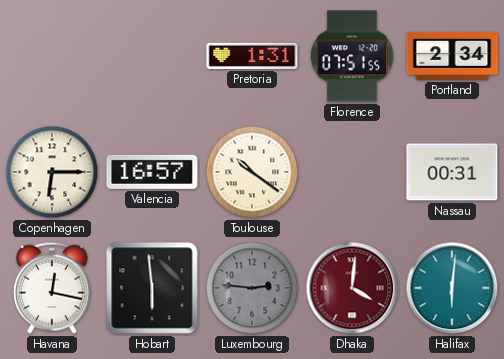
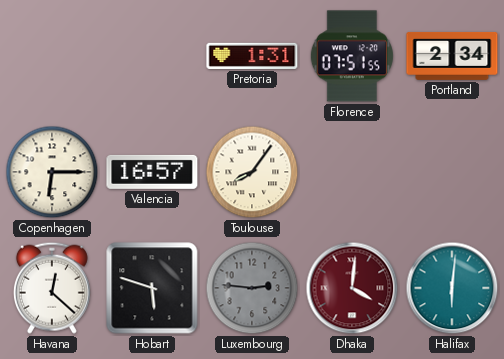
Toulouse: 10:21 -> 8:06
Nassau: 00:31 -> none
Havana: 12:17 -> 12:22
Hobart: 5:59 -> 5:48
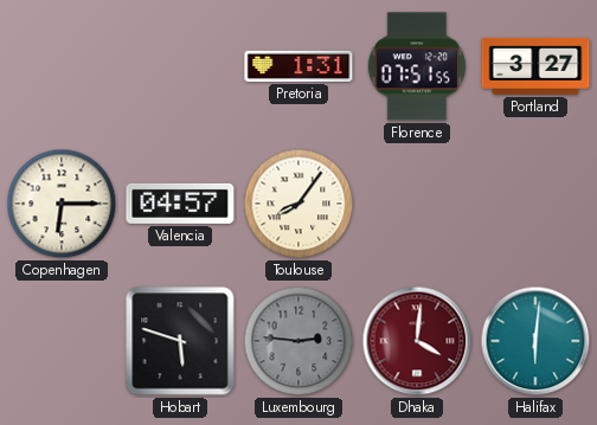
Portland: 2:34 -> 3:27
Valencia: 16:57 -> 04:57
Havana: 12:22 -> none
